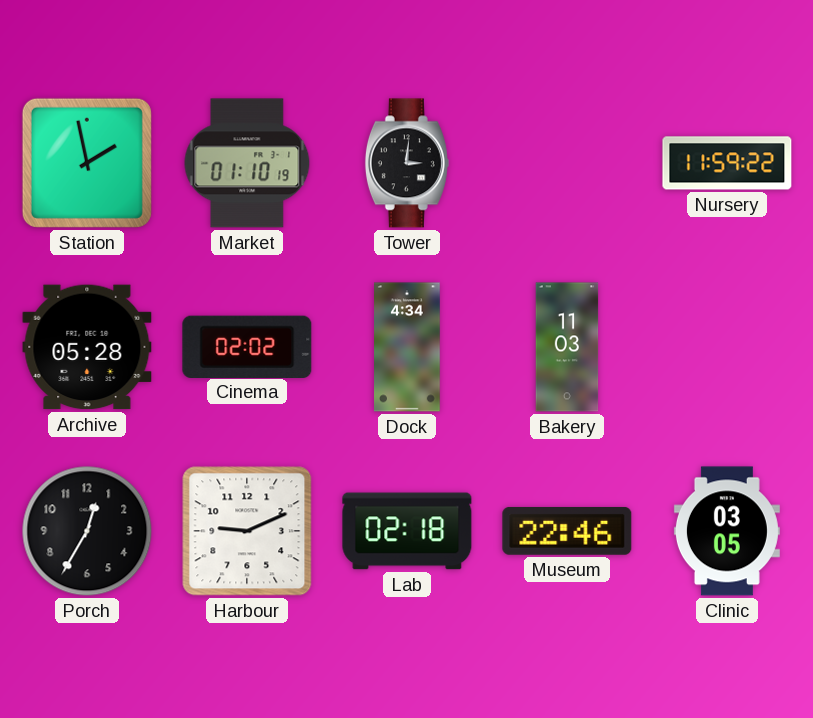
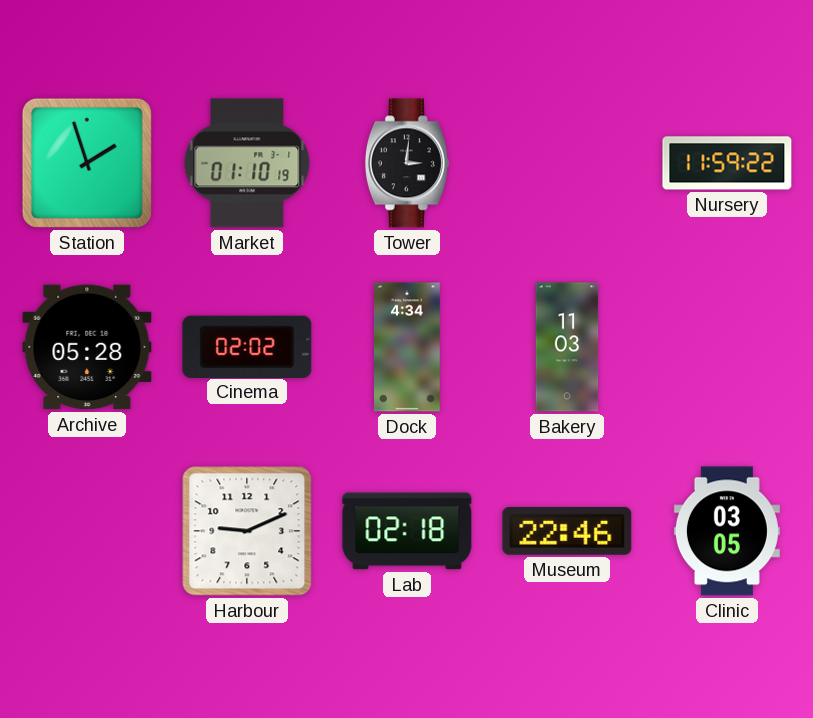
Station: 1:58 -> 1:57
Porch: 12:35 -> none
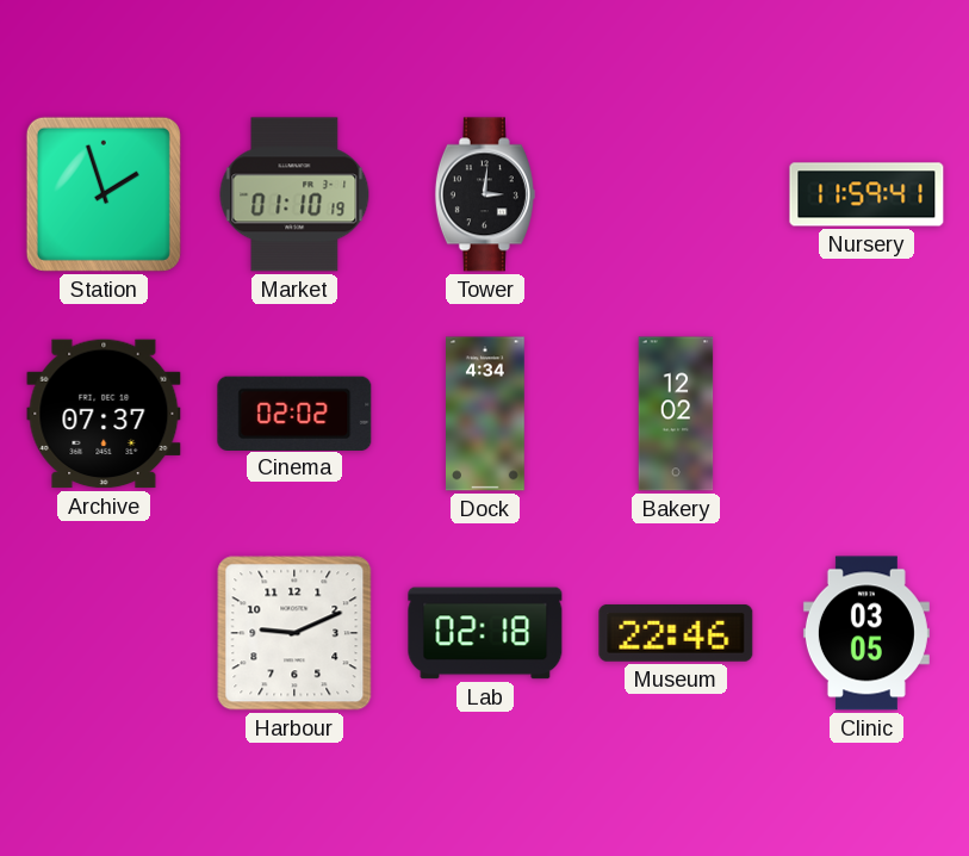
Nursery: 11:59:22 -> 11:59:41
Archive: 05:28 -> 07:37
Bakery: 11:03 -> 12:02
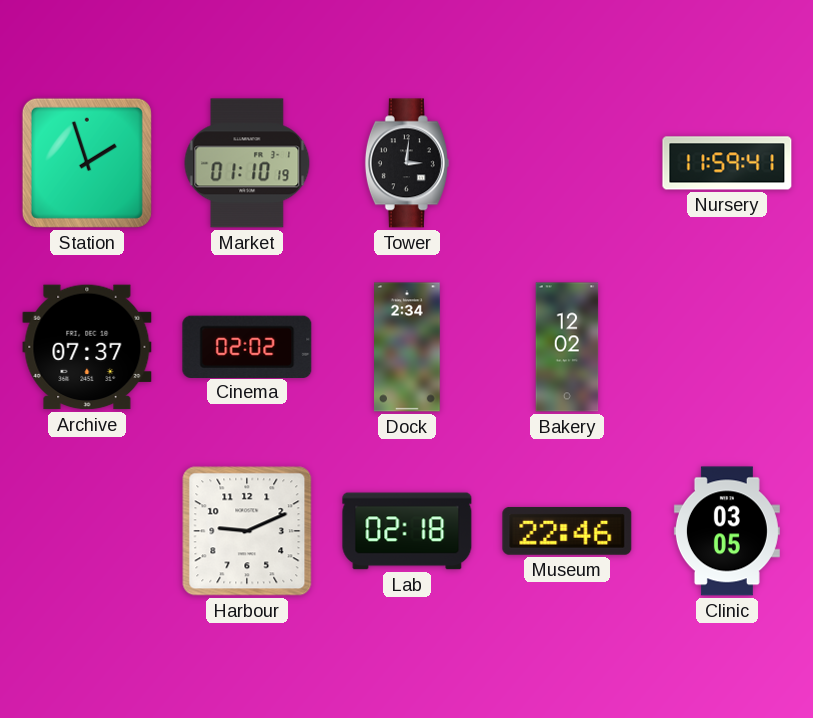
Dock: 4:34 -> 2:34
